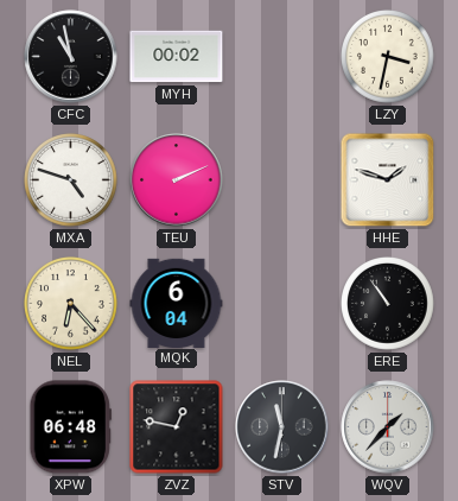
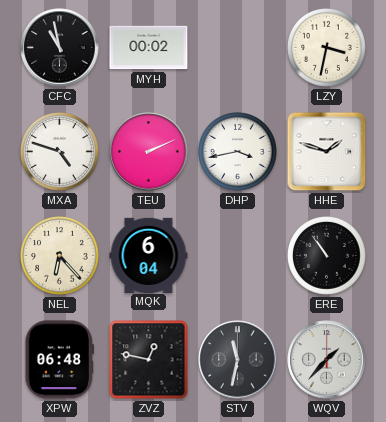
DHP: none -> 3:43
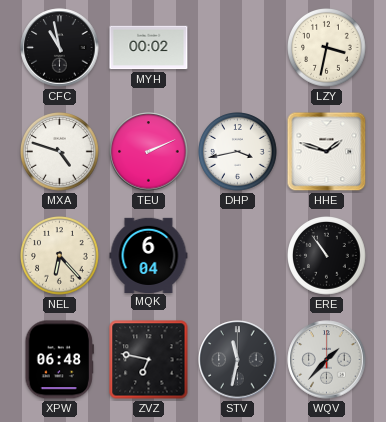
ZVZ: 12:47 -> 6:47
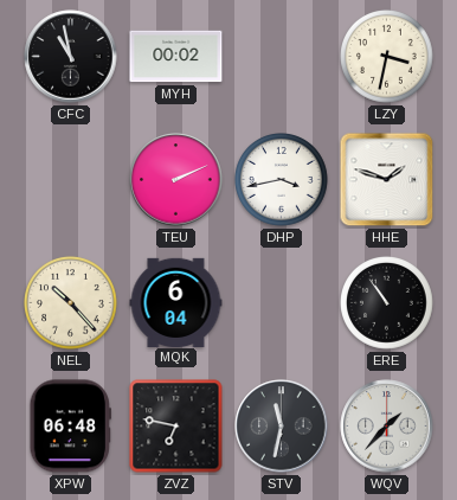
MXA: 4:48 -> none
NEL: 6:23 -> 10:23
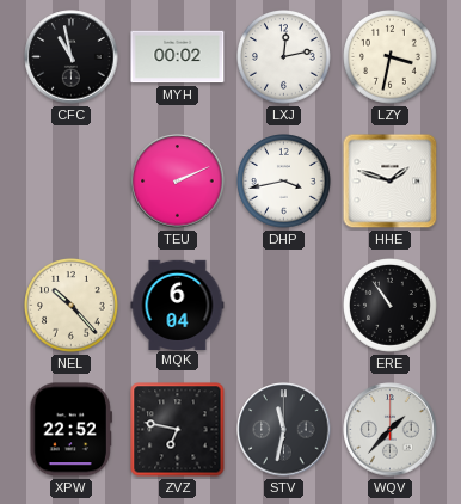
LXJ: none -> 12:13
XPW: 06:48 -> 22:52
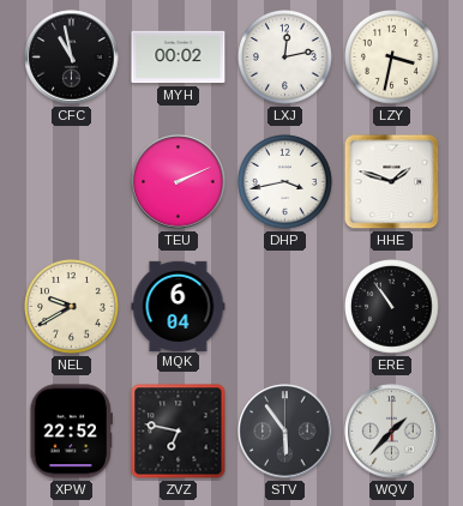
NEL: 10:23 -> 9:40
STV: 11:32 -> 5:54
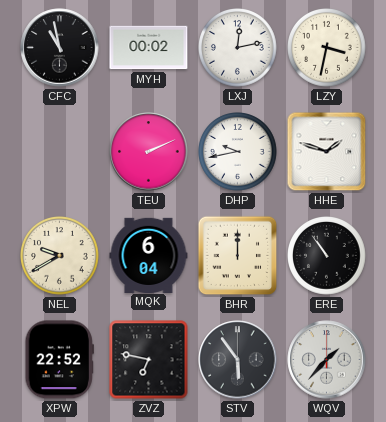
DHP: 3:43 -> 9:43
BHR: none -> 12:00
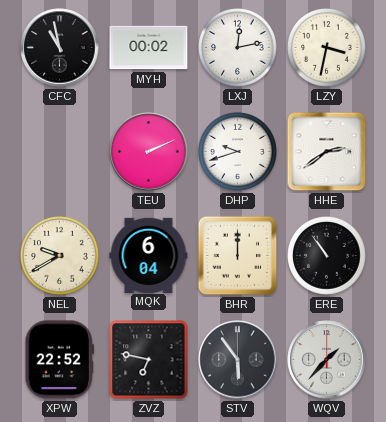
DHP: 9:43 -> 9:42
HHE: 1:48 -> 2:39
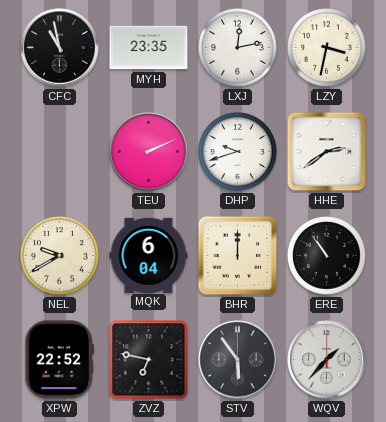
MYH: 00:02 -> 23:35
